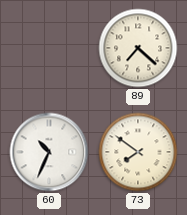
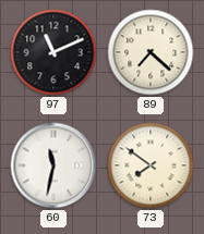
97: none -> 11:11
60: 10:34 -> 11:32
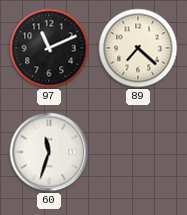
60: 11:32 -> 11:33
73: 7:51 -> none
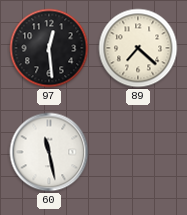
97: 11:11 -> 12:29
60: 11:33 -> 11:28
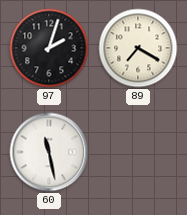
97: 12:29 -> 2:03
89: 7:22 -> 7:20
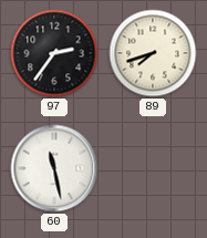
97: 2:03 -> 2:36
89: 7:20 -> 7:42
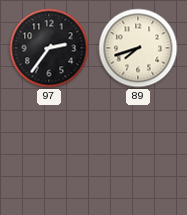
60: 11:28 -> none
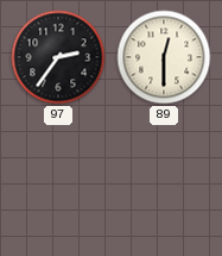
89: 7:42 -> 12:30
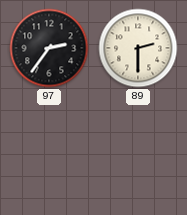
89: 12:30 -> 2:30
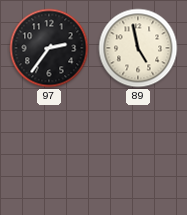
89: 2:30 -> 4:58
